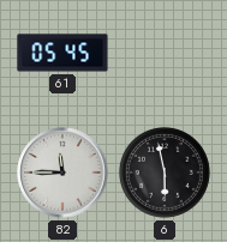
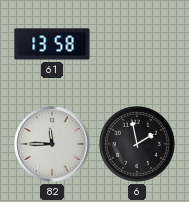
61: 05:45 -> 13:58
6: 5:58 -> 1:58
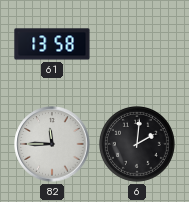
6: 1:58 -> 2:01
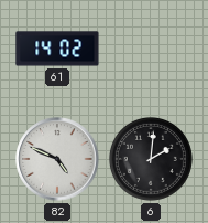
61: 13:58 -> 14:02
82: 11:45 -> 4:49
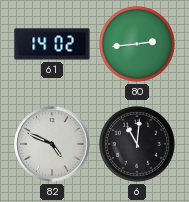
80: none -> 2:44
6: 2:01 -> 11:01
